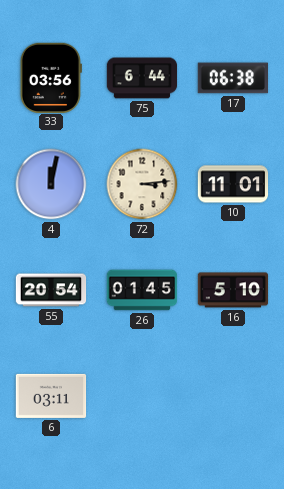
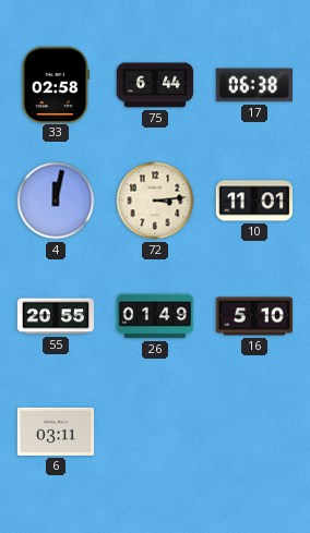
33: 03:56 -> 02:58
55: 20:54 -> 20:55
26: 01:45 -> 01:49
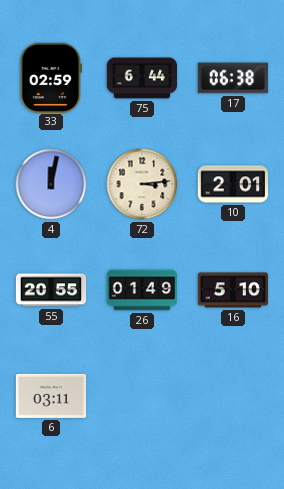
33: 02:58 -> 02:59
10: 11:01 -> 2:01
